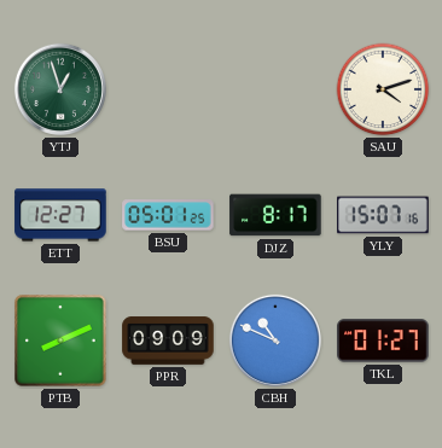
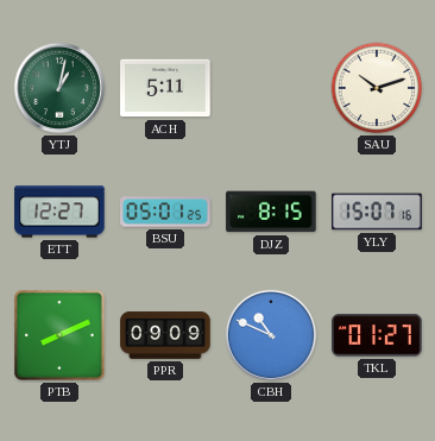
YTJ: 12:57 -> 1:02
ACH: none -> 5:11
SAU: 4:12 -> 10:12
DJZ: 8:17 -> 8:15
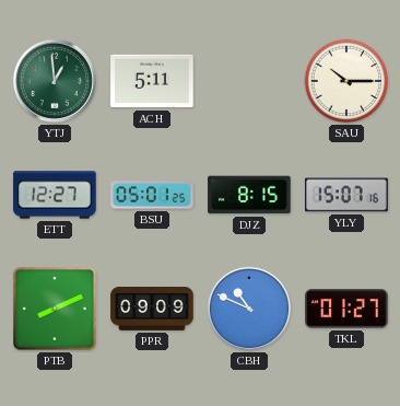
YTJ: 1:02 -> 12:59
SAU: 10:12 -> 10:15
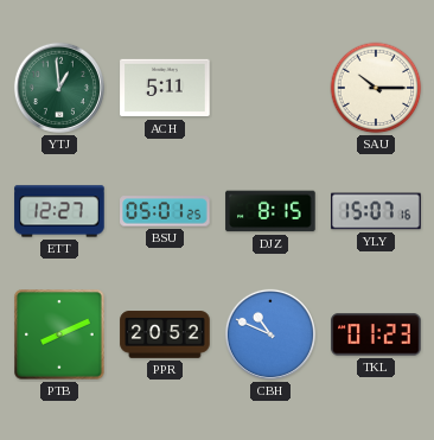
PPR: 09:09 -> 20:52
TKL: 01:27 -> 01:23
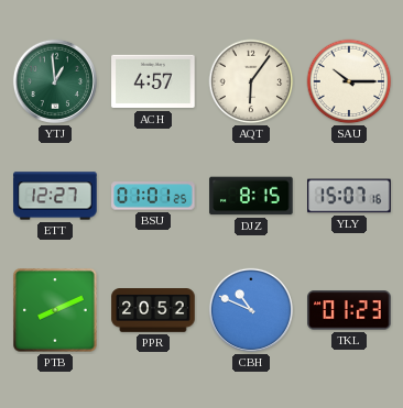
ACH: 5:11 -> 4:57
AQT: none -> 6:06
BSU: 05:01 -> 01:01
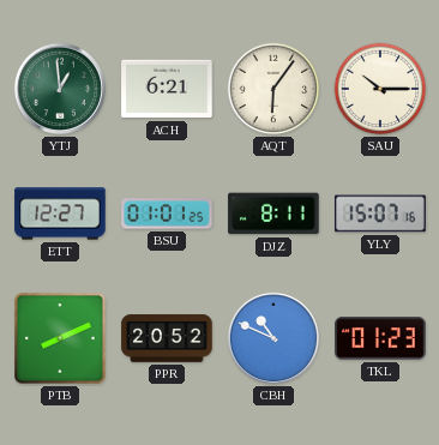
ACH: 4:57 -> 6:21
DJZ: 8:15 -> 8:11
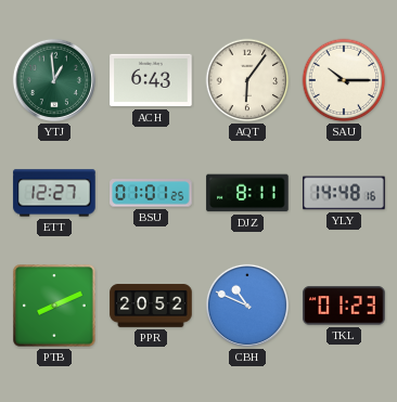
ACH: 6:21 -> 6:43
YLY: 15:07 -> 14:48
